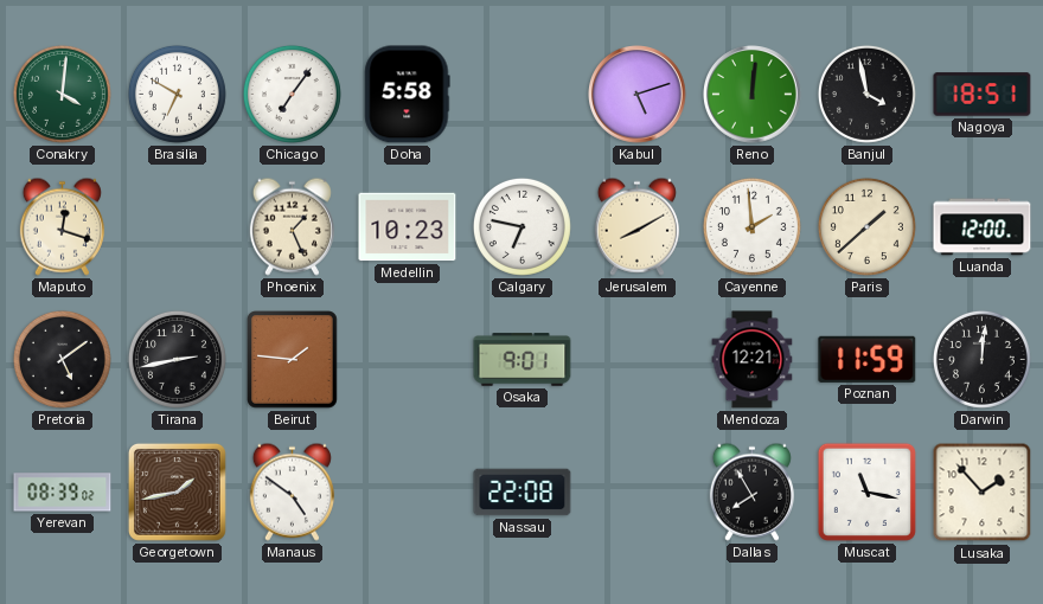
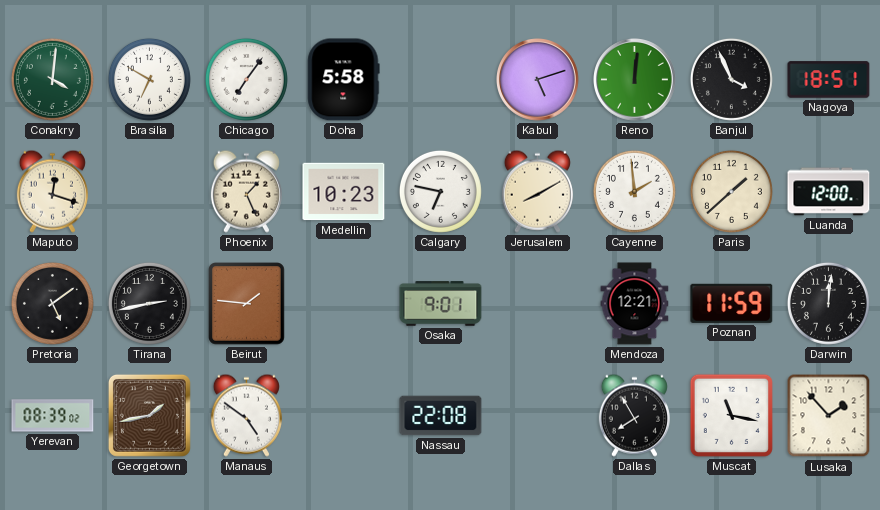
Banjul: 3:58 -> 3:56
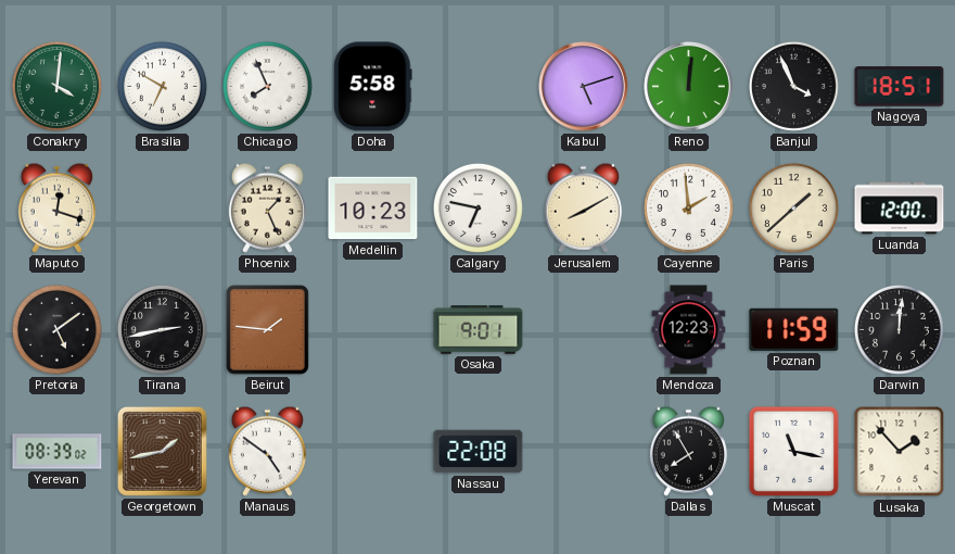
Chicago: 7:06 -> 7:56
Mendoza: 12:21 -> 12:23
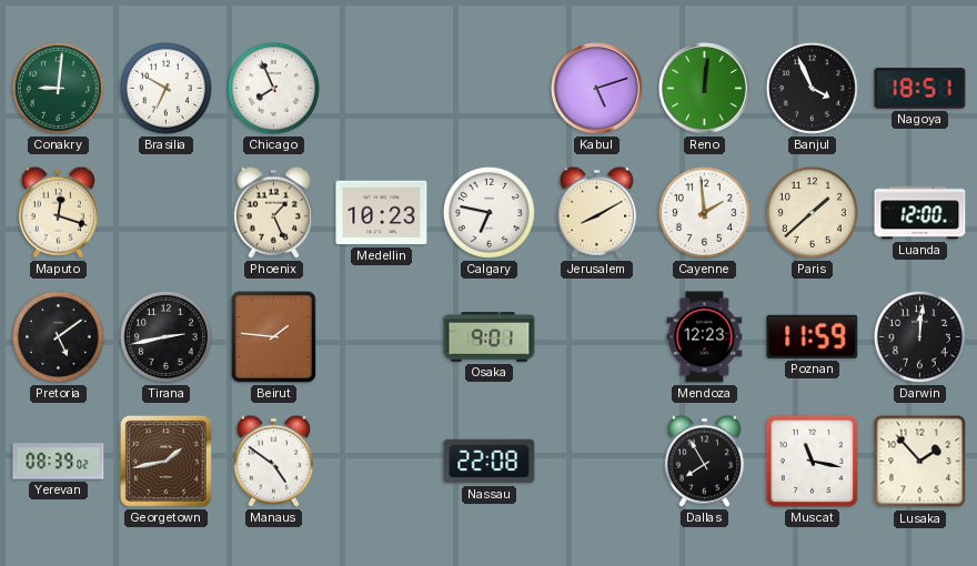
Conakry: 4:01 -> 9:01
Doha: 5:58 -> none
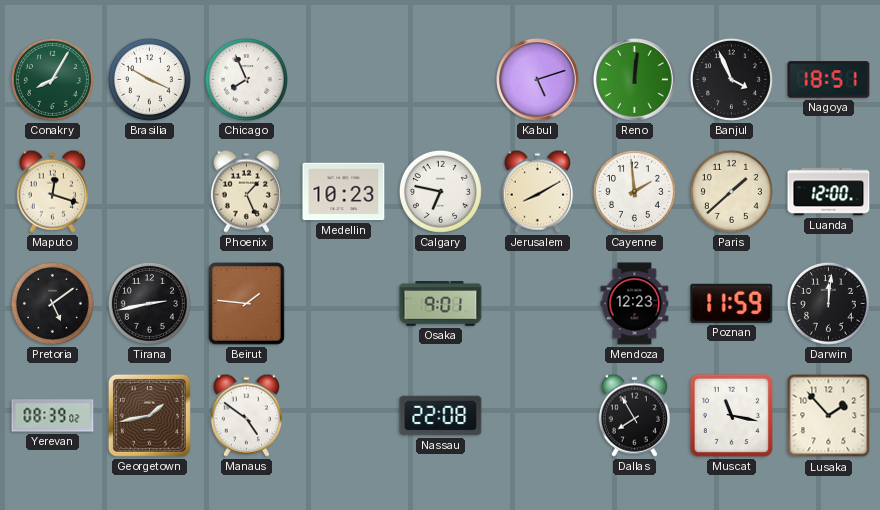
Conakry: 9:01 -> 8:05
Brasilia: 6:50 -> 3:50
